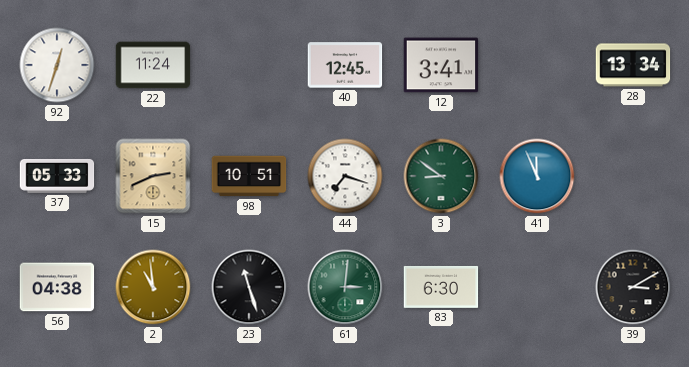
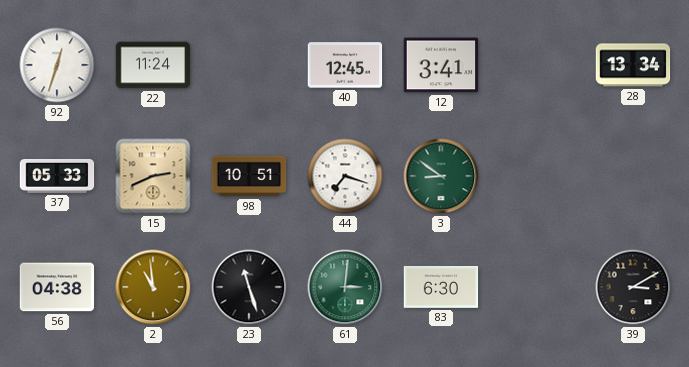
41: 11:56 -> none
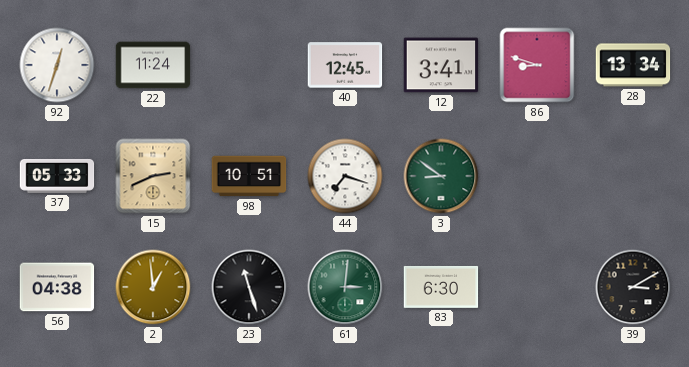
86: none -> 8:48
2: 10:59 -> 12:59
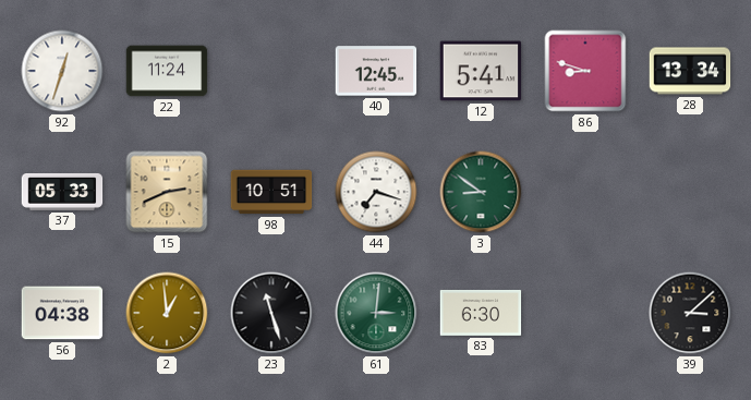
12: 3:41 -> 5:41
39: 3:10 -> 3:08
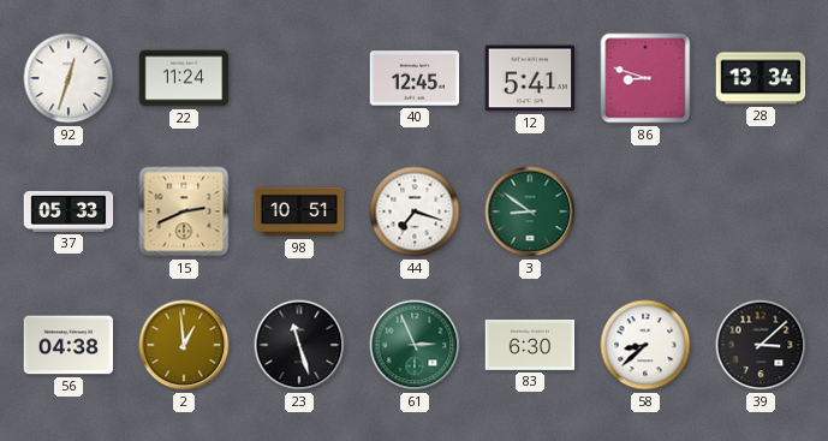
61: 3:01 -> 2:56
58: none -> 8:38
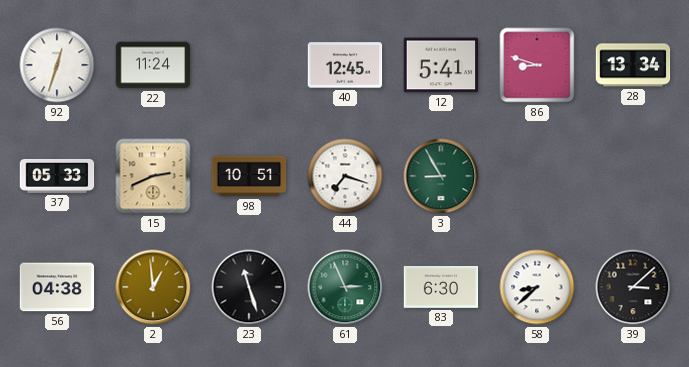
3: 8:51 -> 8:55
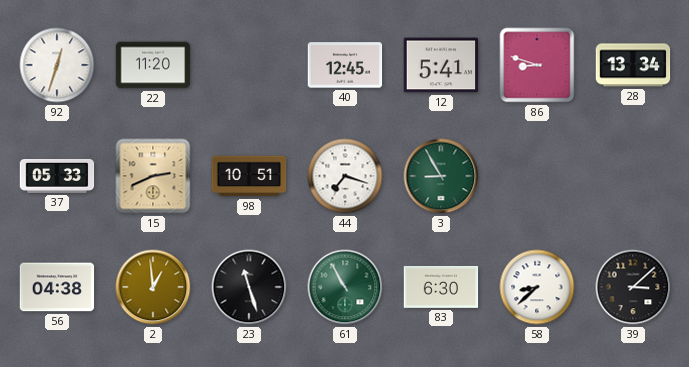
22: 11:24 -> 11:20
61: 2:56 -> 10:55
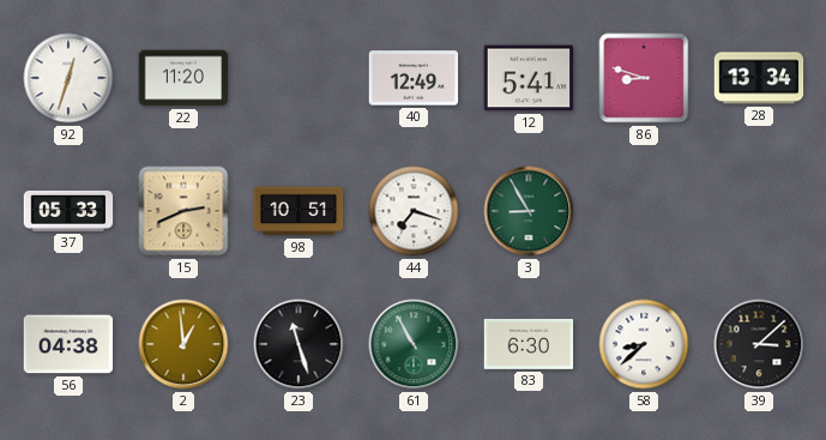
40: 12:45 -> 12:49
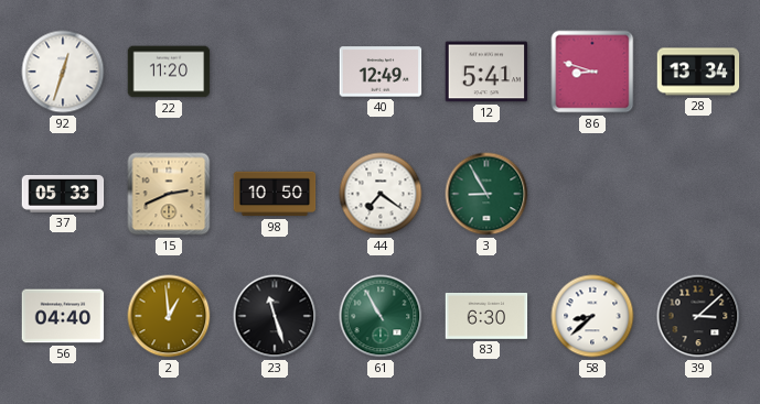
98: 10:51 -> 10:50
44: 7:18 -> 7:21
56: 04:38 -> 04:40
